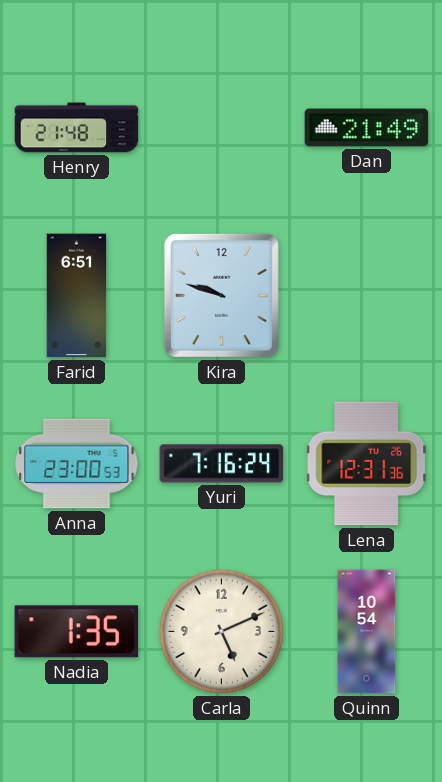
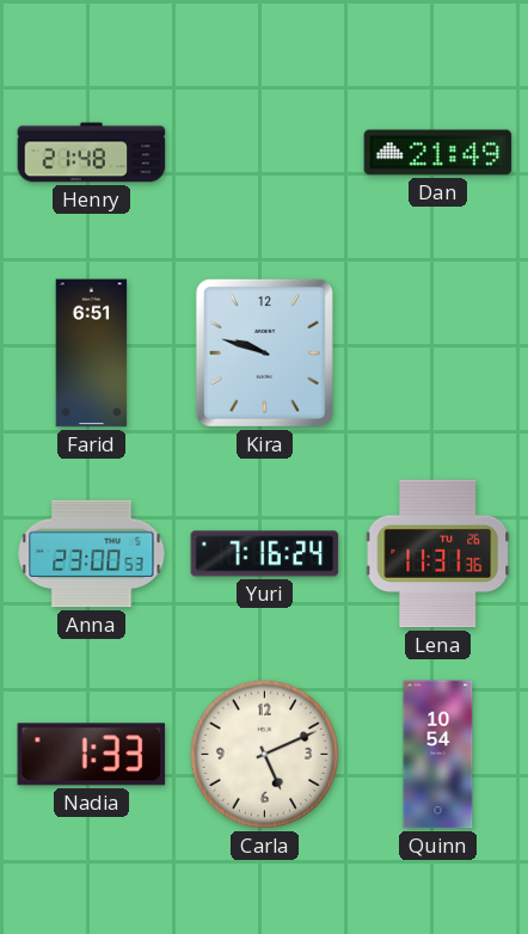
Lena: 12:31 -> 11:31
Nadia: 1:35 -> 1:33
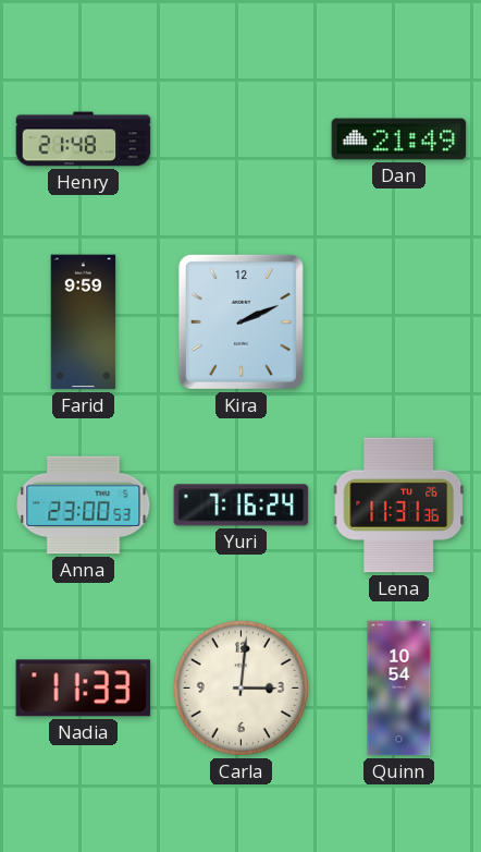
Farid: 6:51 -> 9:59
Kira: 9:48 -> 2:11
Nadia: 1:33 -> 11:33
Carla: 5:11 -> 3:01
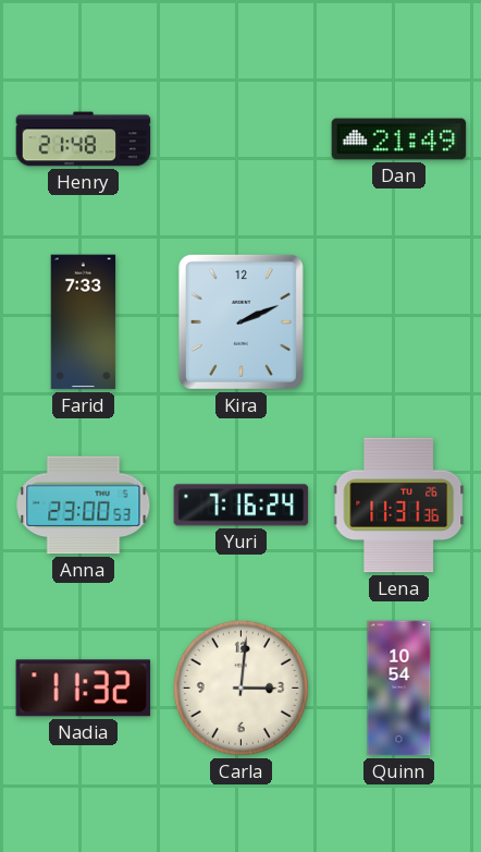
Farid: 9:59 -> 7:33
Nadia: 11:33 -> 11:32
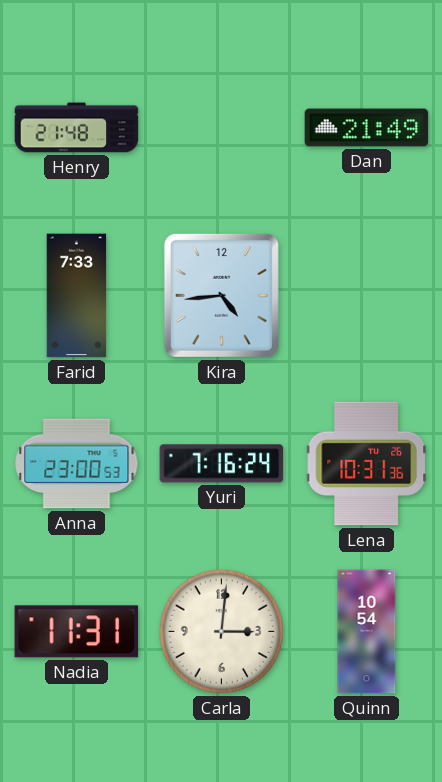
Kira: 2:11 -> 4:44
Lena: 11:31 -> 10:31
Nadia: 11:32 -> 11:31
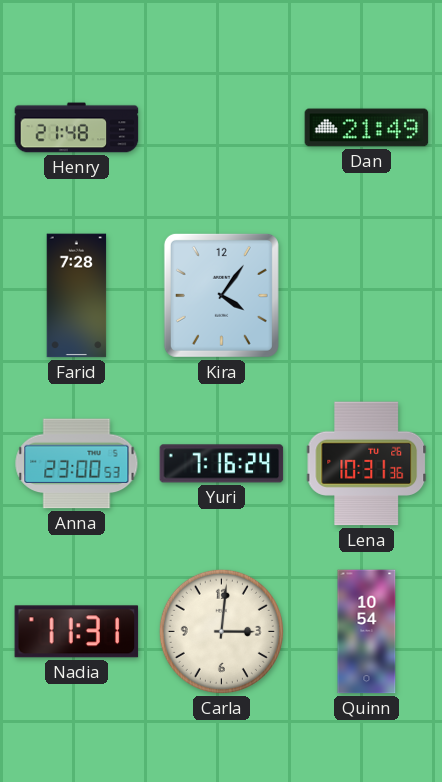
Farid: 7:33 -> 7:28
Kira: 4:44 -> 4:06
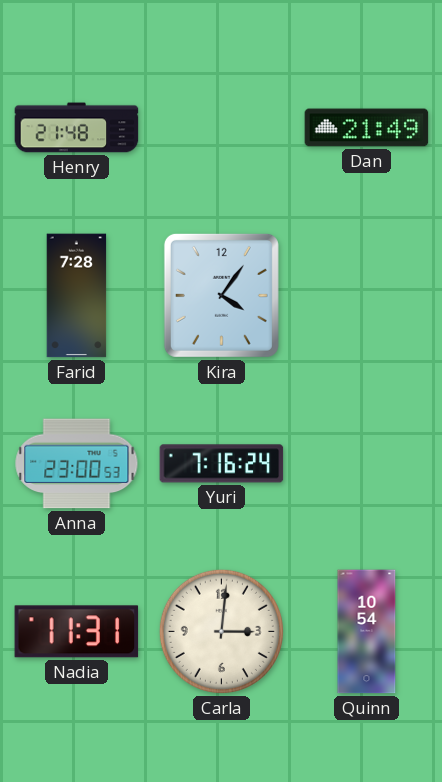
Lena: 10:31 -> none
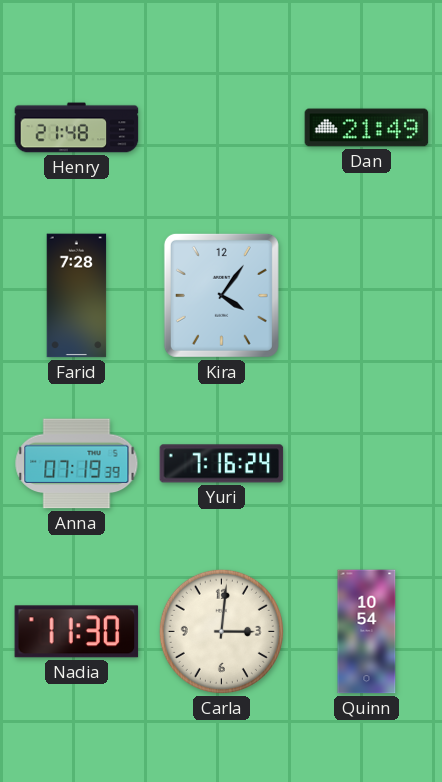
Anna: 23:00 -> 07:19
Nadia: 11:31 -> 11:30
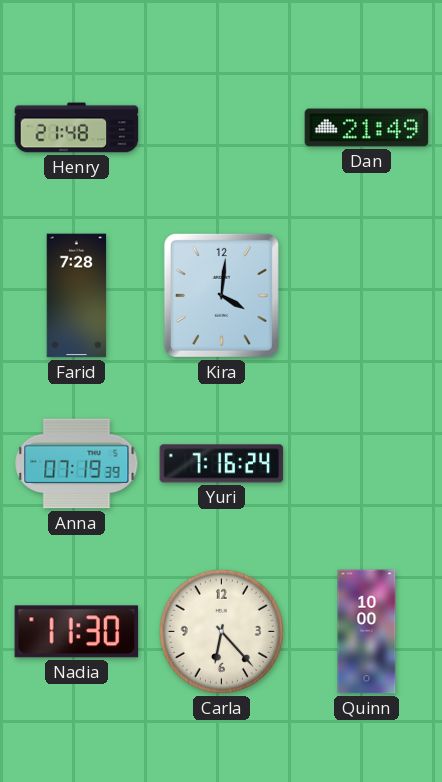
Kira: 4:06 -> 4:01
Carla: 3:01 -> 6:23
Quinn: 10:54 -> 10:00
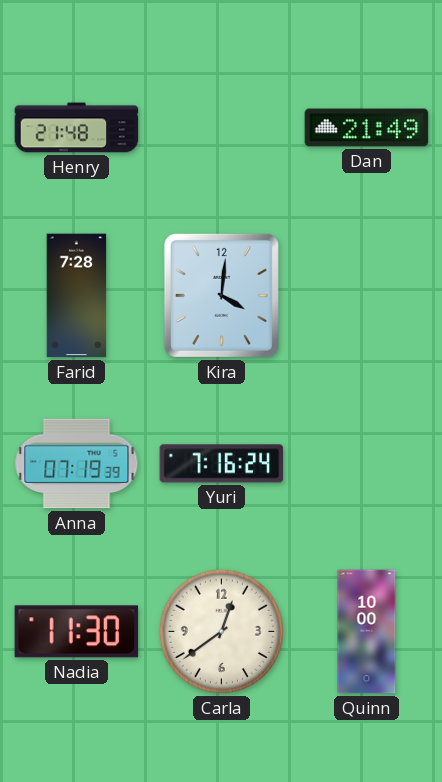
Carla: 6:23 -> 12:39
